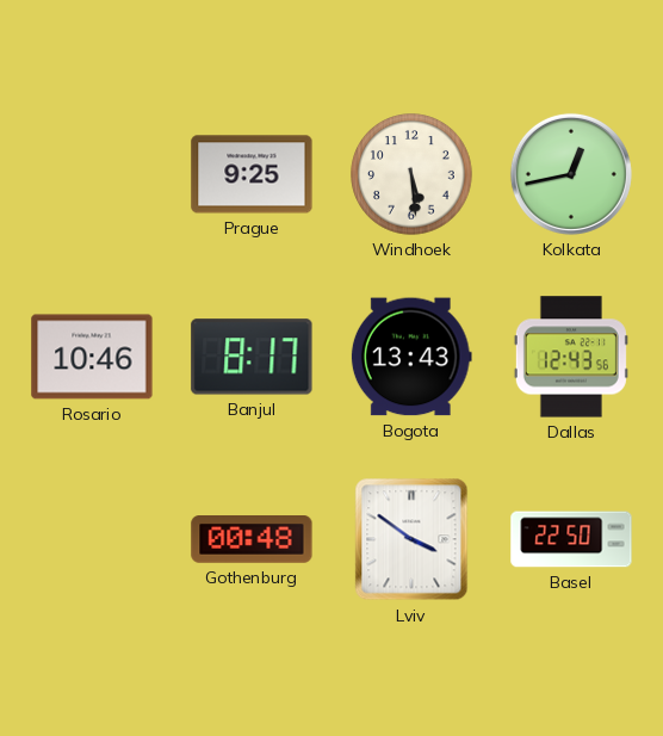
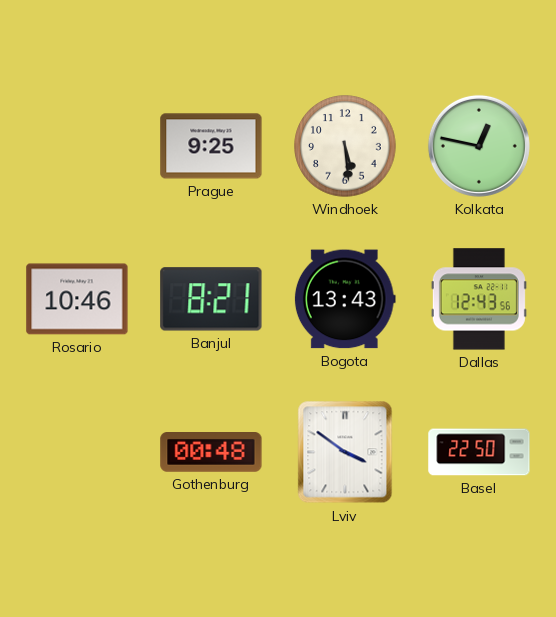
Kolkata: 12:43 -> 12:47
Banjul: 8:17 -> 8:21
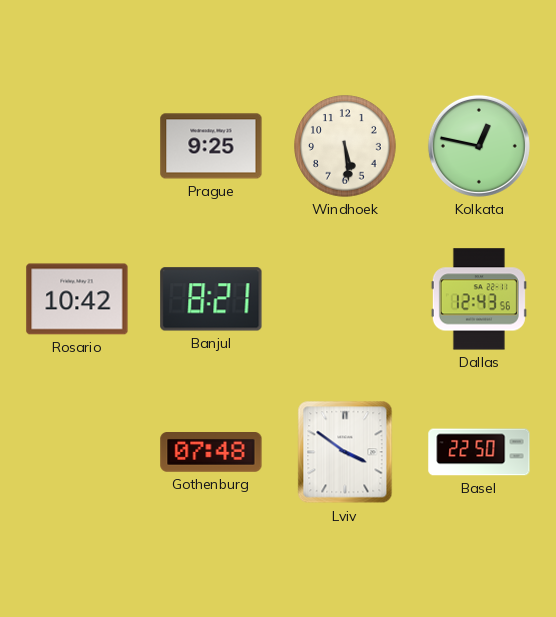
Rosario: 10:46 -> 10:42
Bogota: 13:43 -> none
Gothenburg: 00:48 -> 07:48
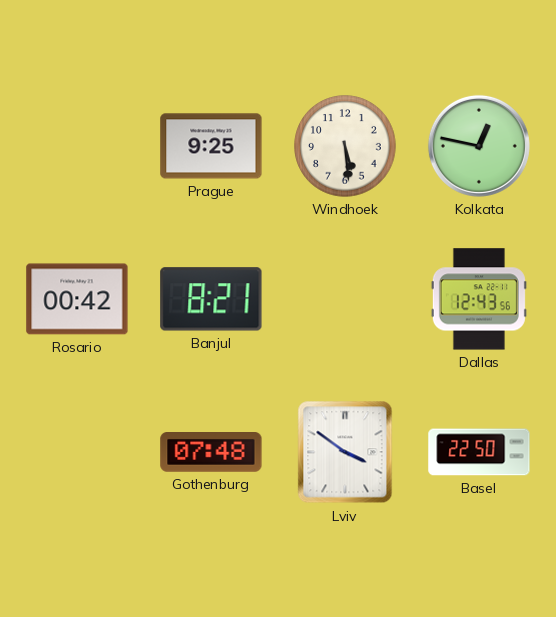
Rosario: 10:42 -> 00:42
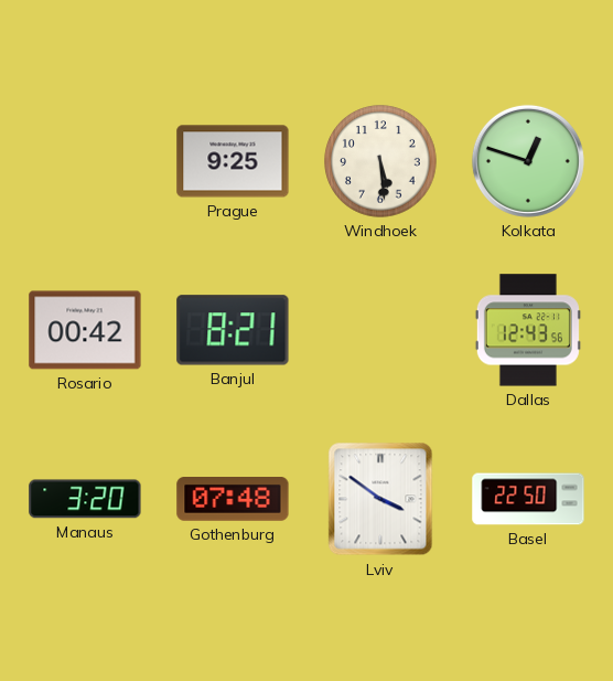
Kolkata: 12:47 -> 12:48
Manaus: none -> 3:20
